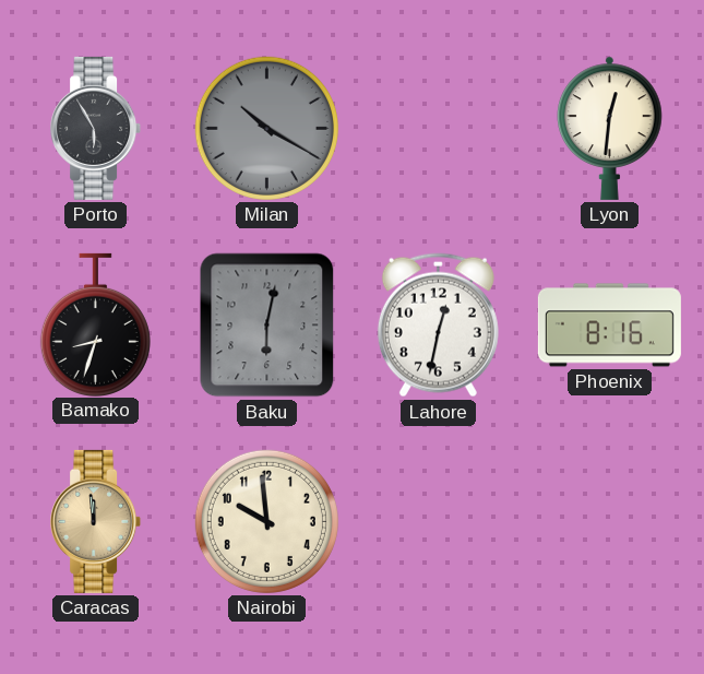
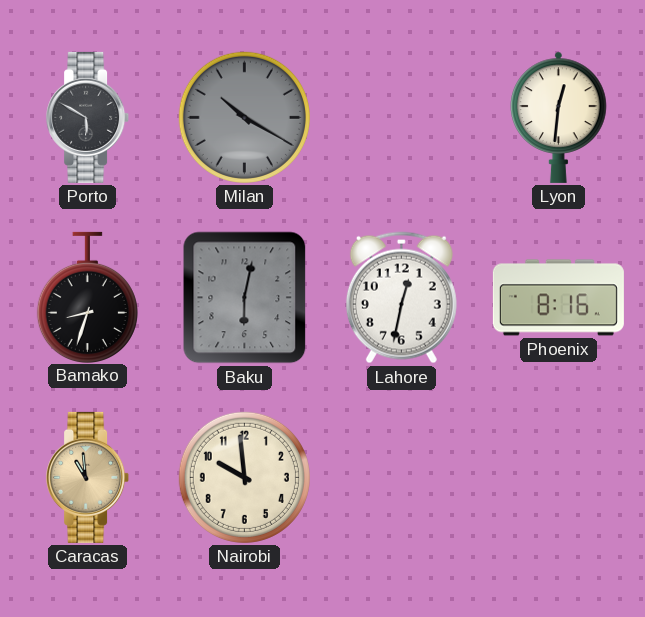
Porto: 5:55 -> 5:50
Caracas: 11:59 -> 10:59
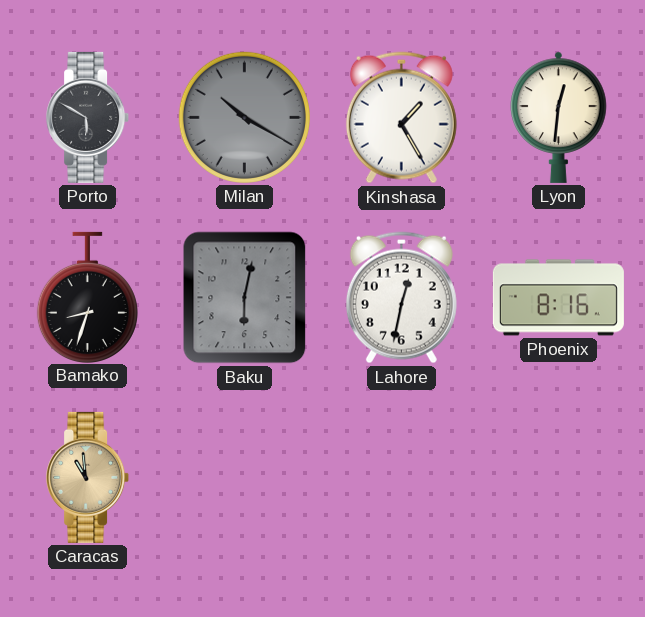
Kinshasa: none -> 1:25
Nairobi: 9:59 -> none
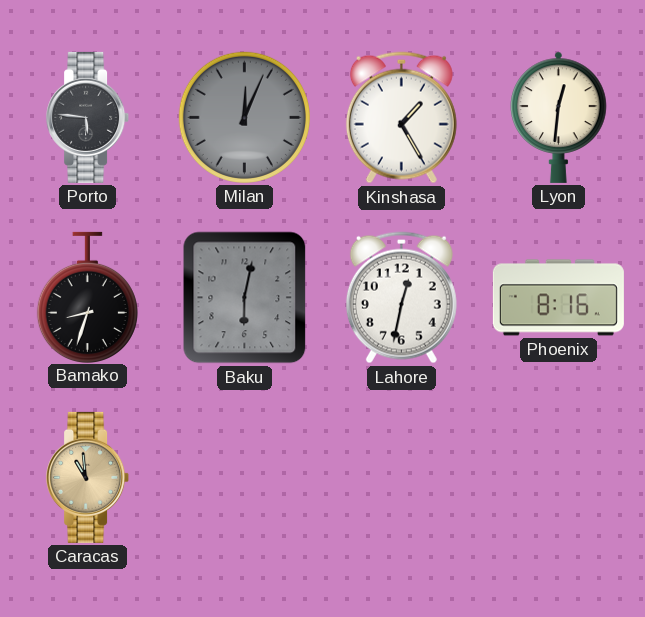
Porto: 5:50 -> 5:46
Milan: 10:20 -> 12:04
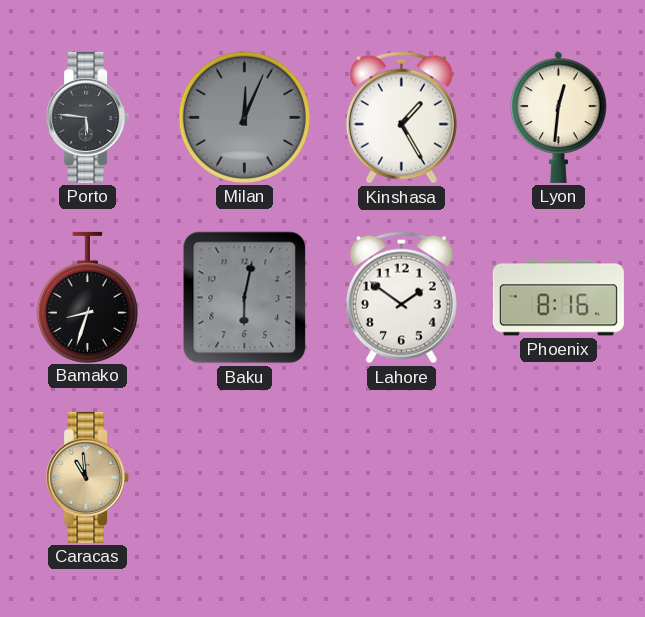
Lahore: 12:32 -> 1:51
